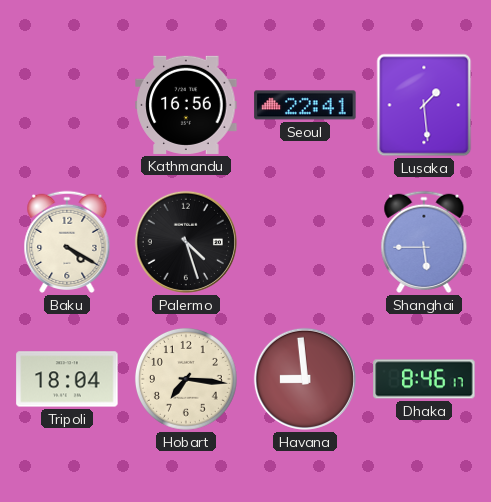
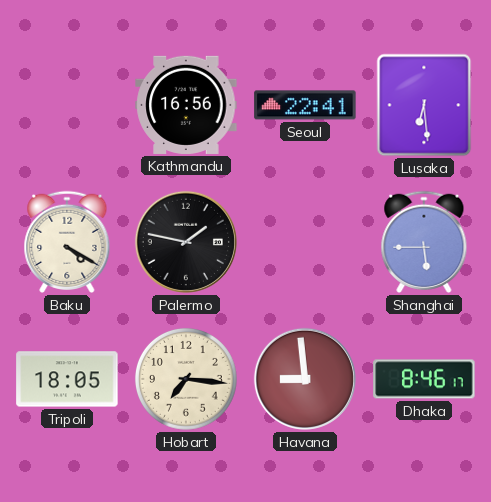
Lusaka: 1:29 -> 6:29
Palermo: 4:27 -> 1:47
Tripoli: 18:04 -> 18:05
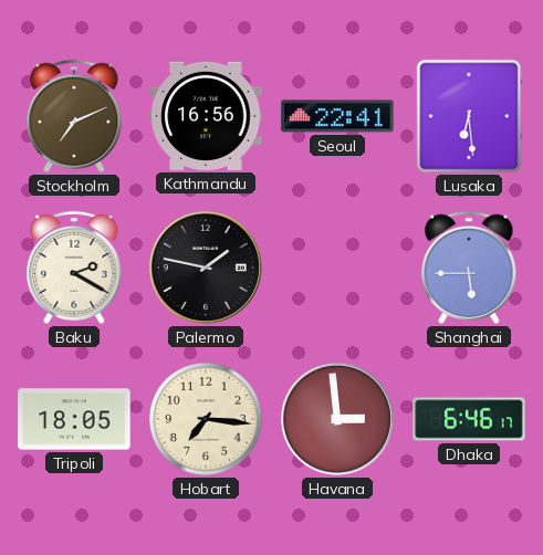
Stockholm: none -> 7:11
Baku: 4:20 -> 2:20
Havana: 8:59 -> 2:59
Dhaka: 8:46 -> 6:46
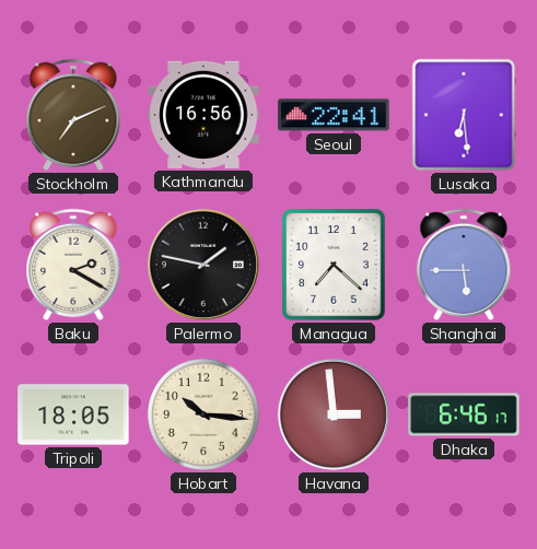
Managua: none -> 7:22
Hobart: 7:16 -> 10:16
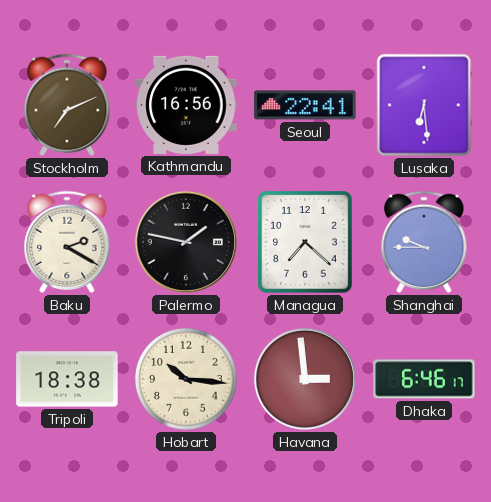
Shanghai: 5:45 -> 9:45
Tripoli: 18:05 -> 18:38
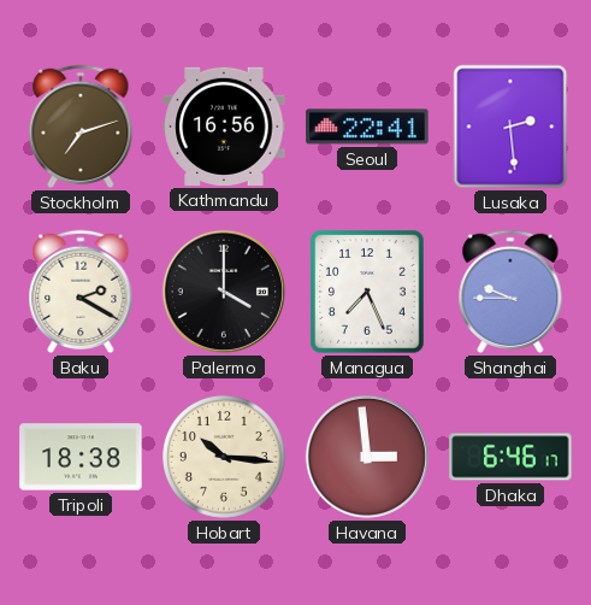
Stockholm: 7:11 -> 7:12
Lusaka: 6:29 -> 2:29
Palermo: 1:47 -> 4:00
Managua: 7:22 -> 7:26
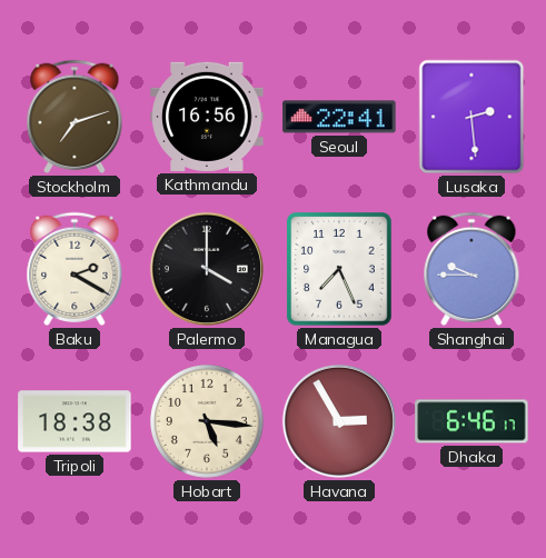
Hobart: 10:16 -> 5:16
Havana: 2:59 -> 2:55
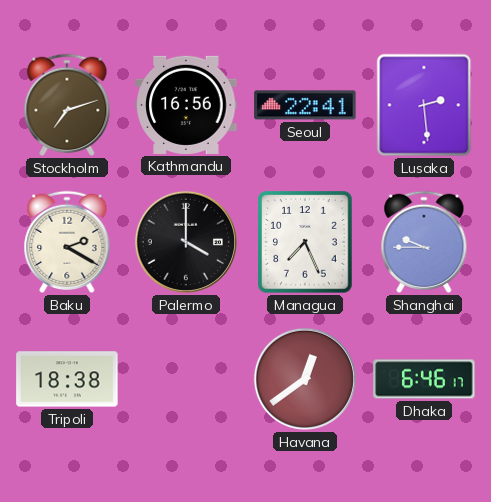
Hobart: 5:16 -> none
Havana: 2:55 -> 12:39
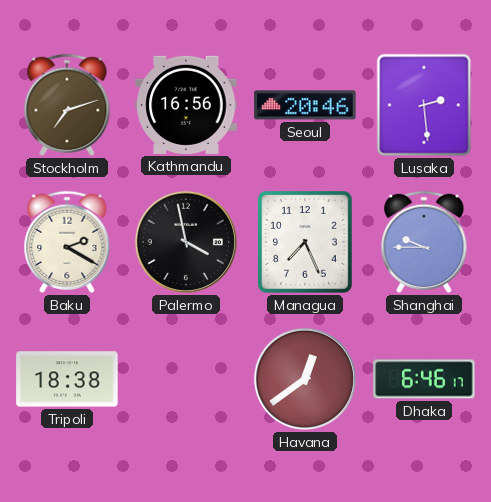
Seoul: 22:41 -> 20:46
Palermo: 4:00 -> 3:58
